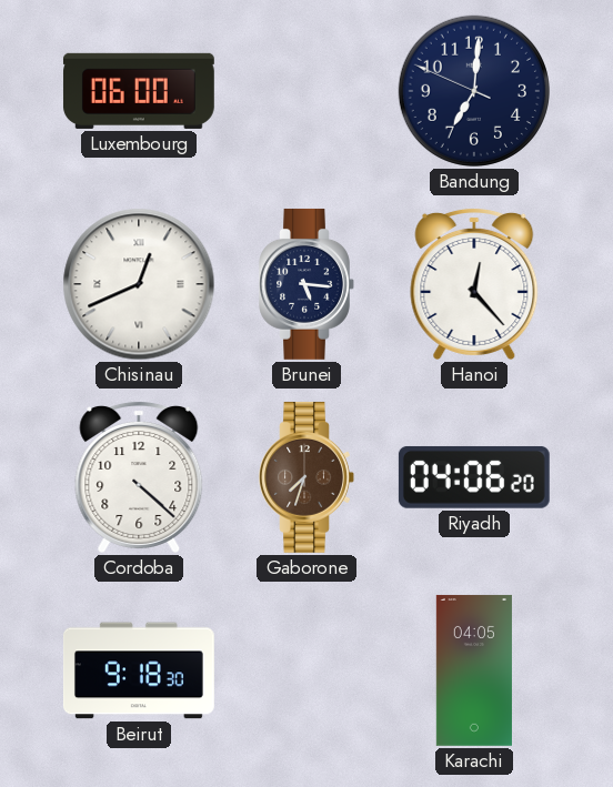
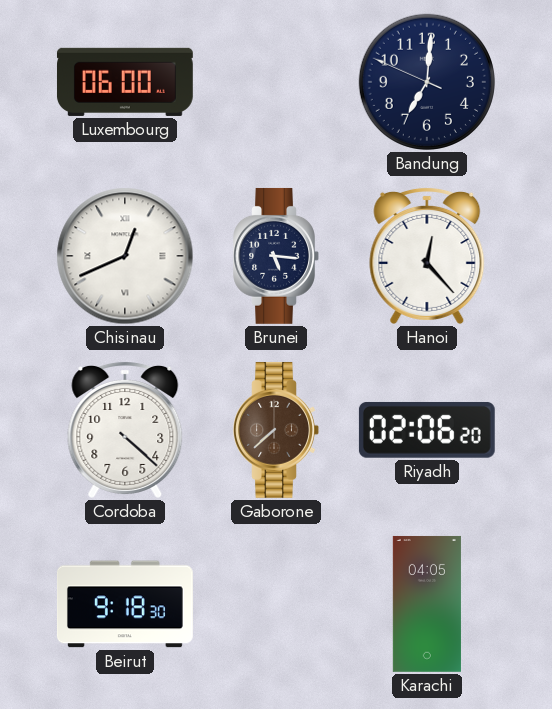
Gaborone: 7:33 -> 7:38
Riyadh: 04:06 -> 02:06
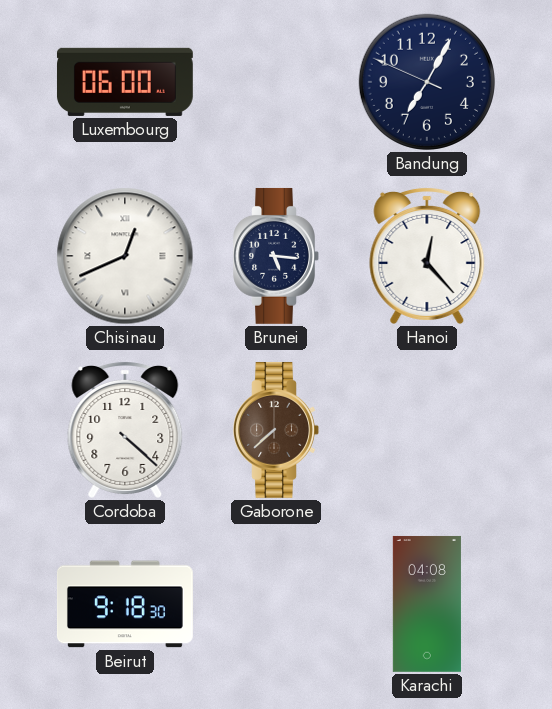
Bandung: 7:00 -> 7:04
Riyadh: 02:06 -> none
Karachi: 04:05 -> 04:08
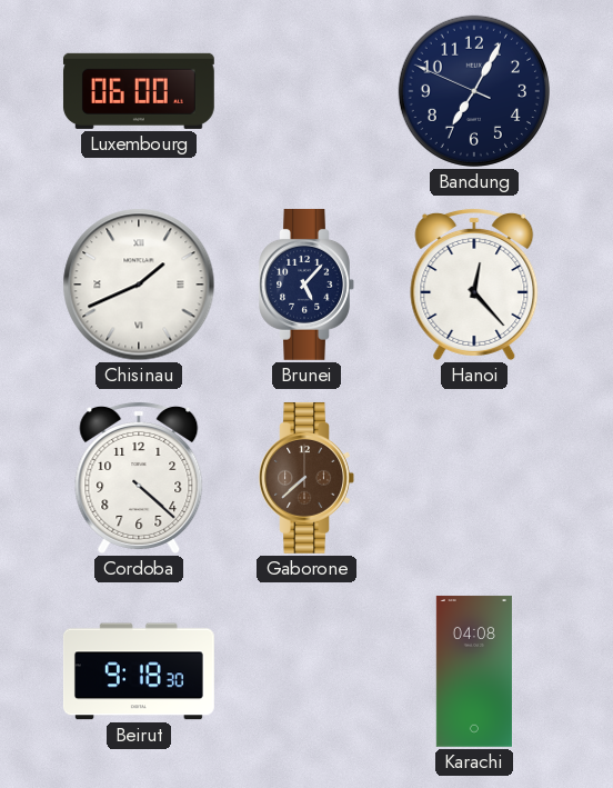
Chisinau: 12:41 -> 1:41
Brunei: 5:16 -> 5:07
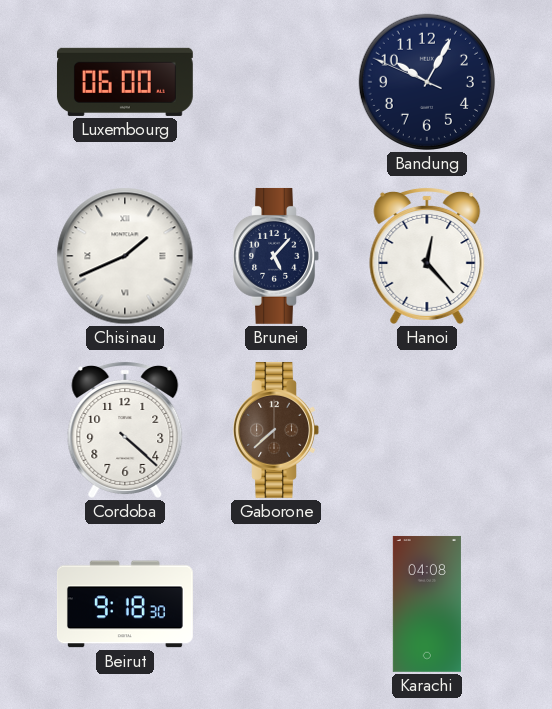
Bandung: 7:04 -> 10:04
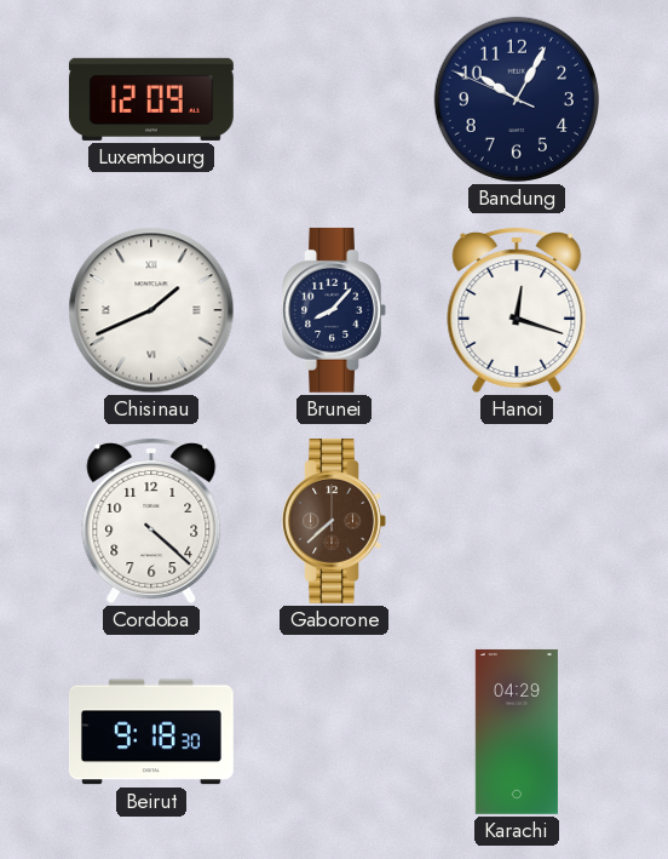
Luxembourg: 06:00 -> 12:09
Brunei: 5:07 -> 8:07
Hanoi: 12:23 -> 12:18
Karachi: 04:08 -> 04:29
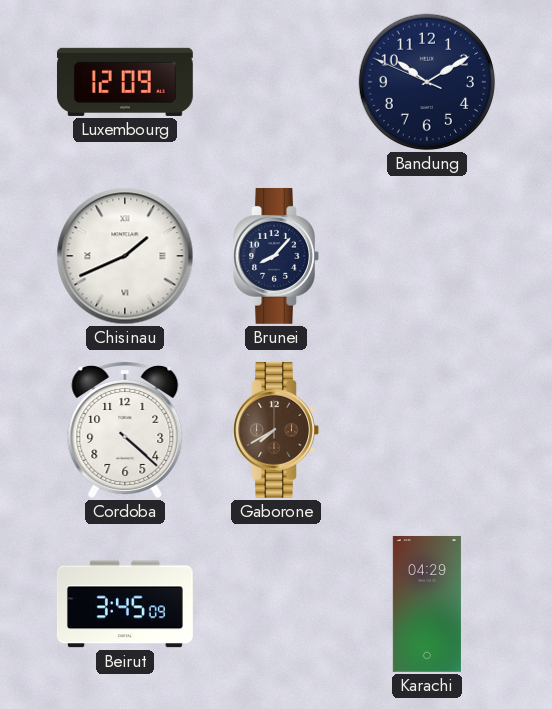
Bandung: 10:04 -> 10:09
Hanoi: 12:18 -> none
Gaborone: 7:38 -> 7:40
Beirut: 9:18 -> 3:45
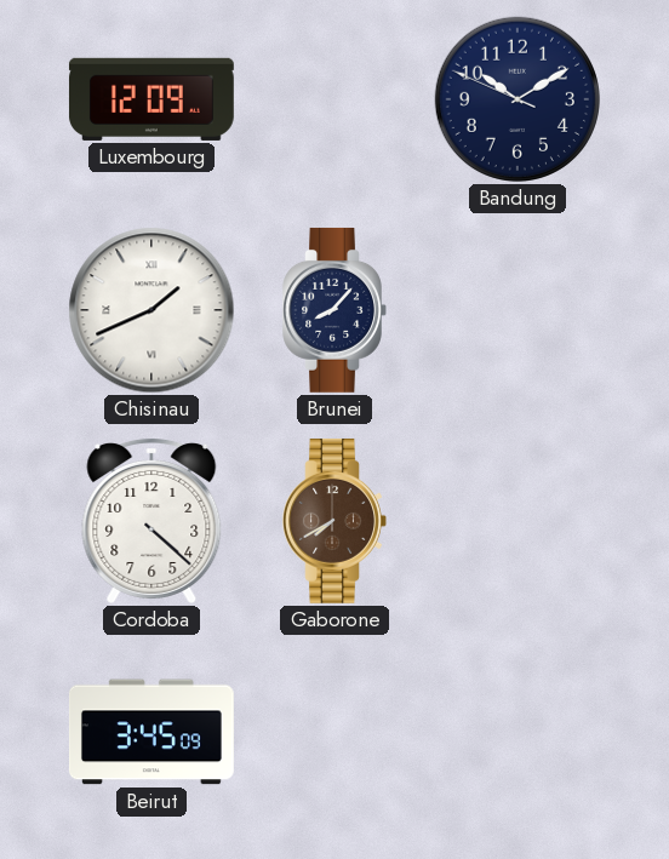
Karachi: 04:29 -> none
